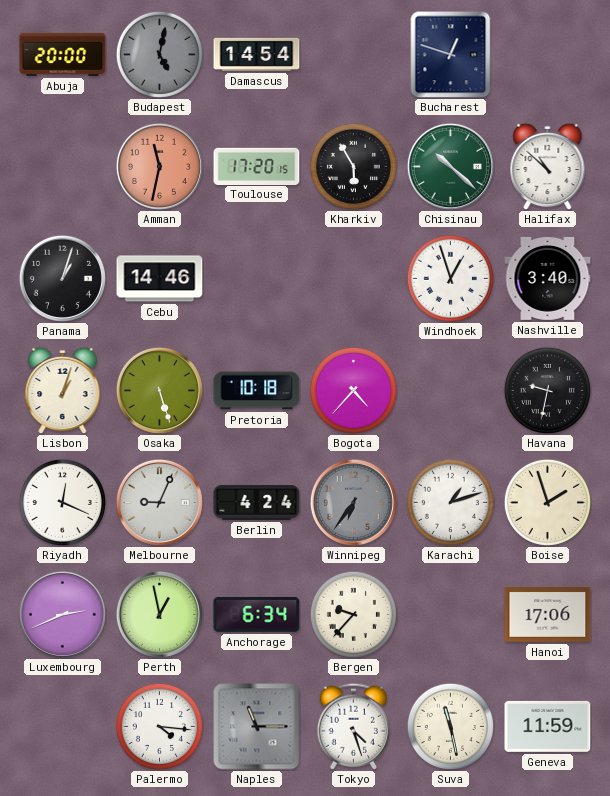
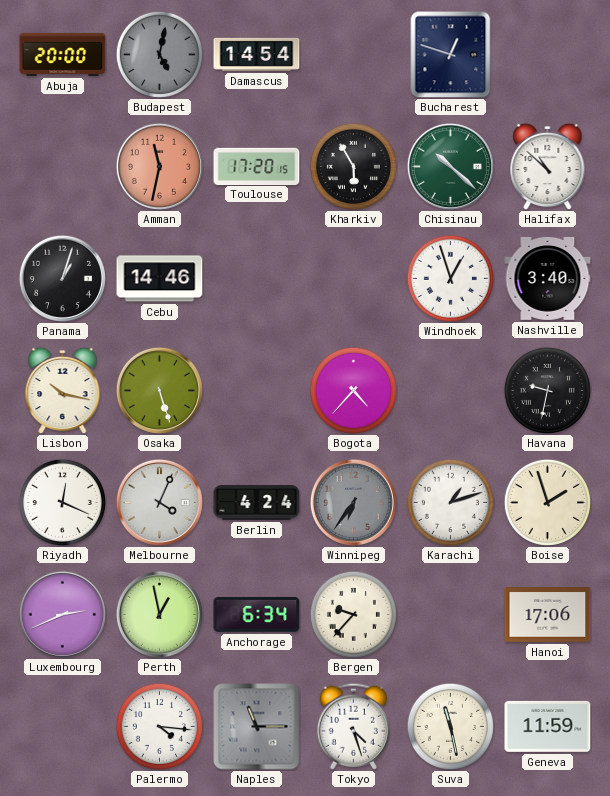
Lisbon: 1:03 -> 10:17
Pretoria: 10:18 -> none
Melbourne: 9:04 -> 4:04
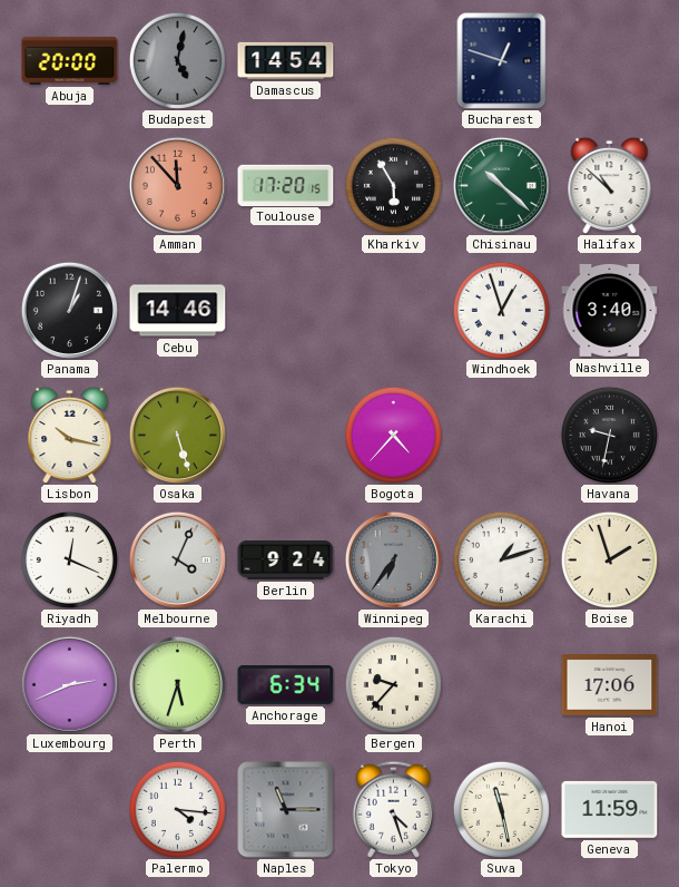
Amman: 11:32 -> 11:53
Berlin: 4:24 -> 9:24
Perth: 12:58 -> 5:33
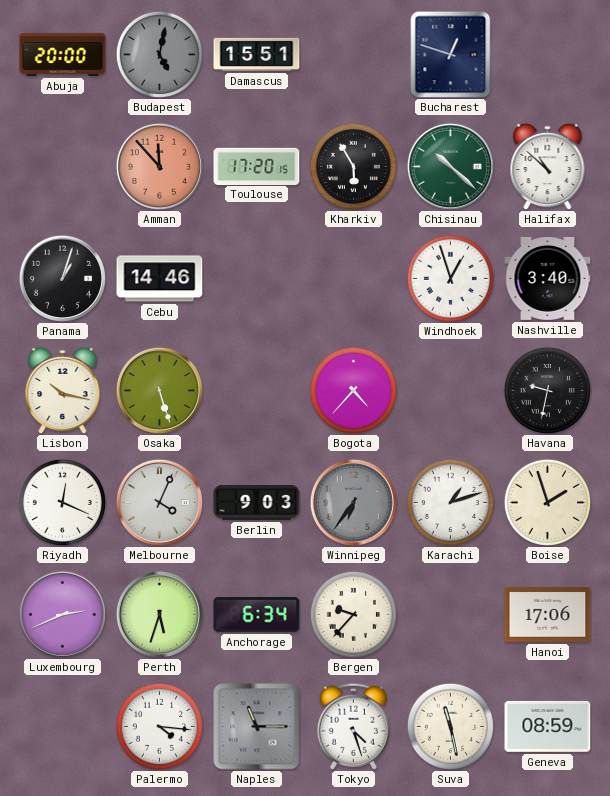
Damascus: 14:54 -> 15:51
Berlin: 9:24 -> 9:03
Geneva: 11:59 -> 08:59
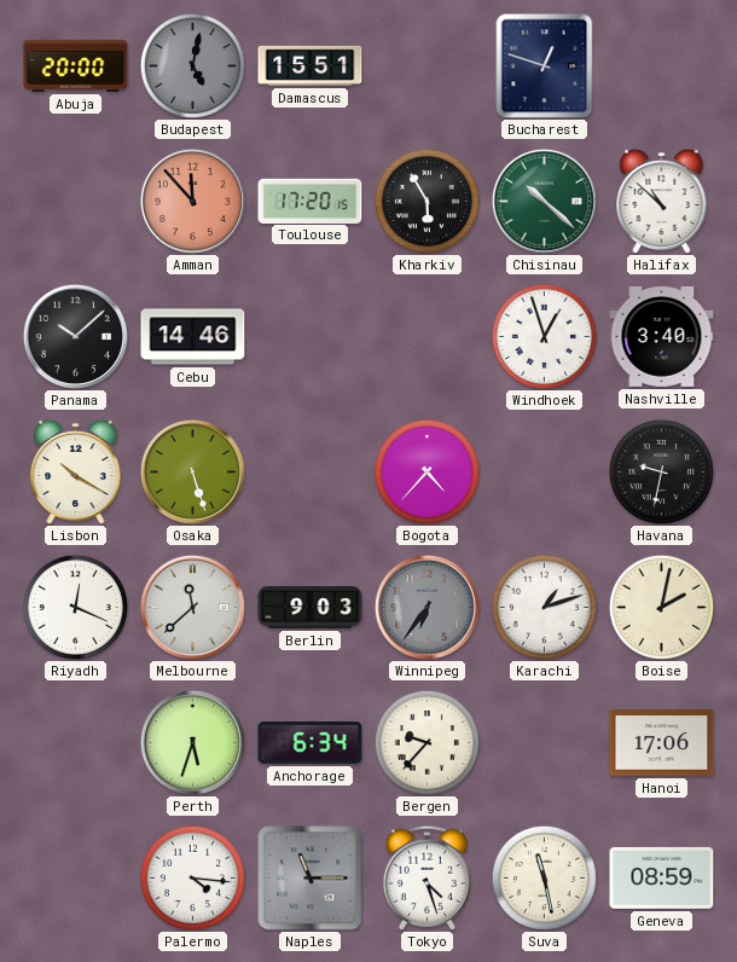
Panama: 1:03 -> 10:08
Lisbon: 10:17 -> 10:20
Melbourne: 4:04 -> 11:38
Boise: 1:57 -> 2:02
Luxembourg: 2:41 -> none
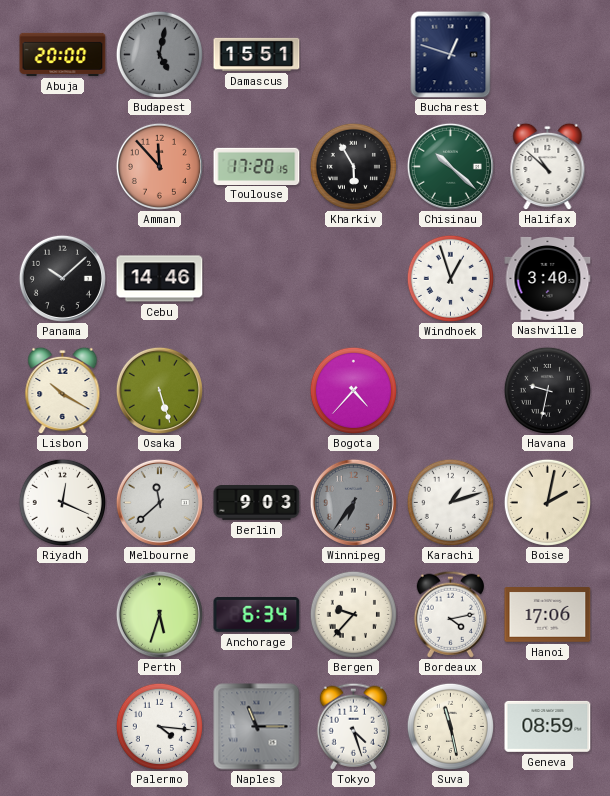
Bordeaux: none -> 4:13
